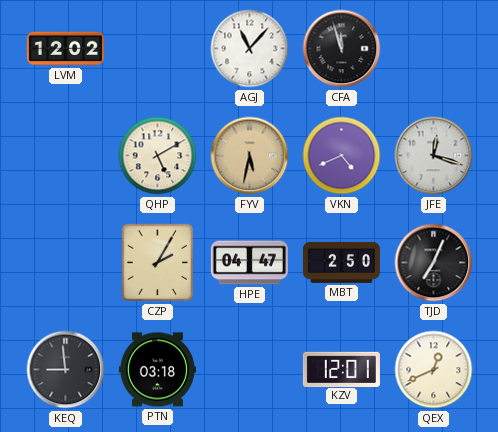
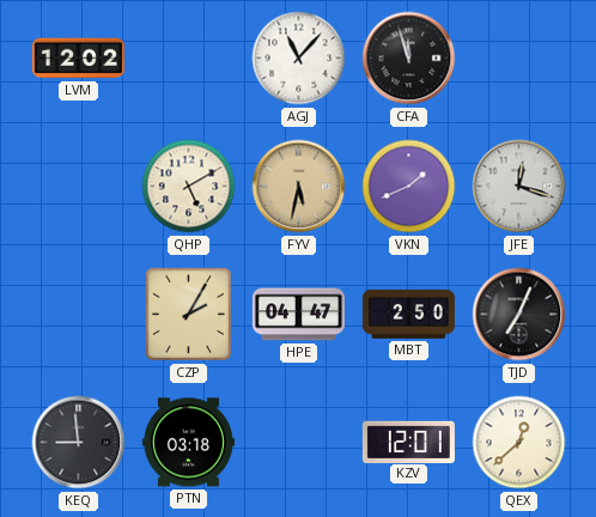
VKN: 4:41 -> 1:41
QEX: 12:41 -> 12:38
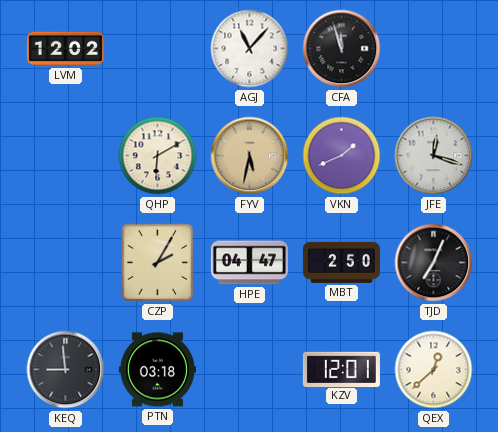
QHP: 5:10 -> 6:10
